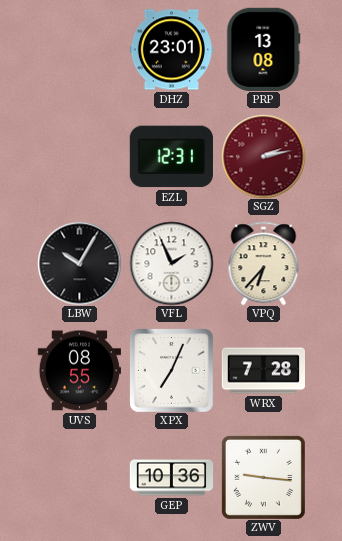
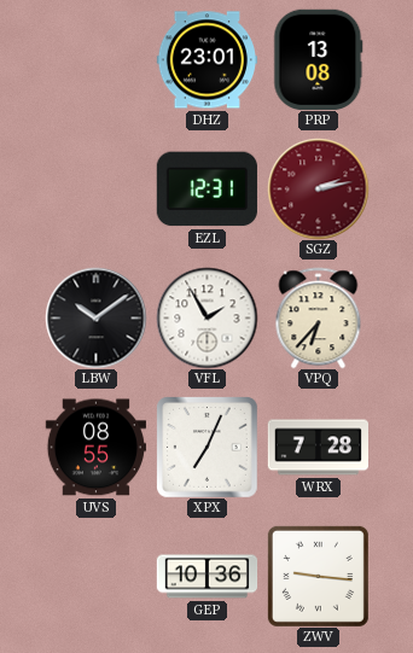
LBW: 10:05 -> 10:09
VFL: 1:56 -> 1:55
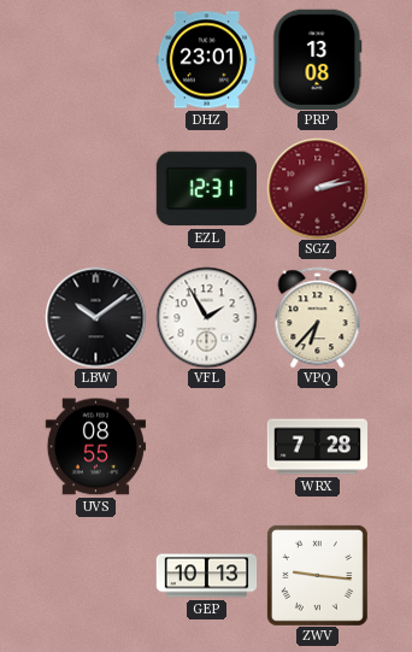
XPX: 7:04 -> none
GEP: 10:36 -> 10:13
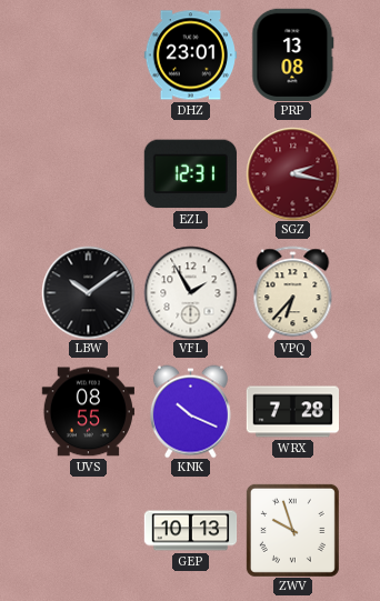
SGZ: 2:13 -> 2:17
KNK: none -> 10:19
ZWV: 9:16 -> 9:57
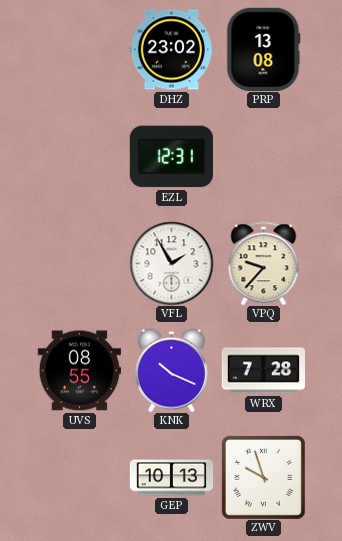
DHZ: 23:01 -> 23:02
SGZ: 2:17 -> none
LBW: 10:09 -> none
VPQ: 6:37 -> 9:37
